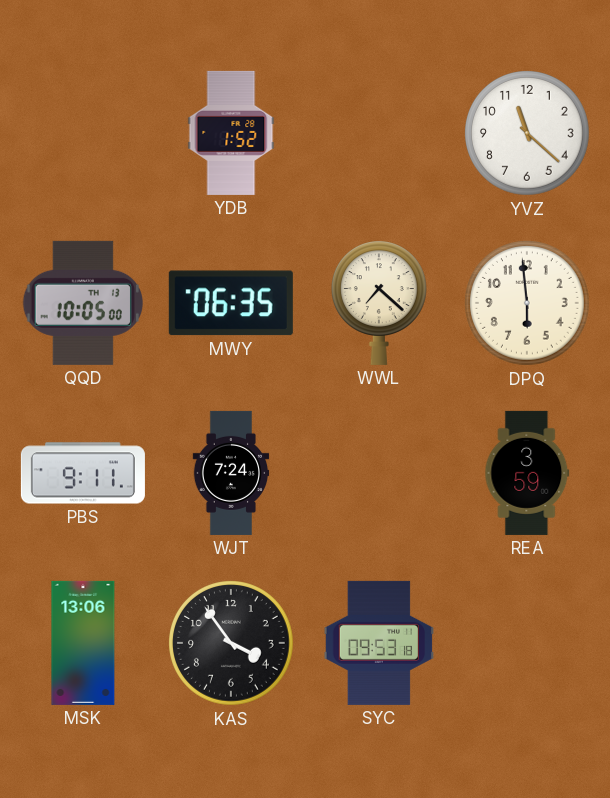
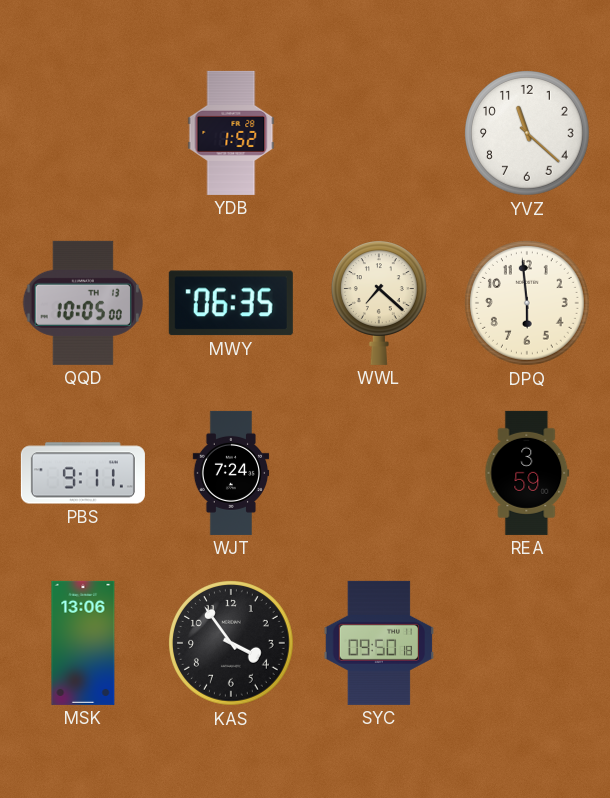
SYC: 09:53 -> 09:50
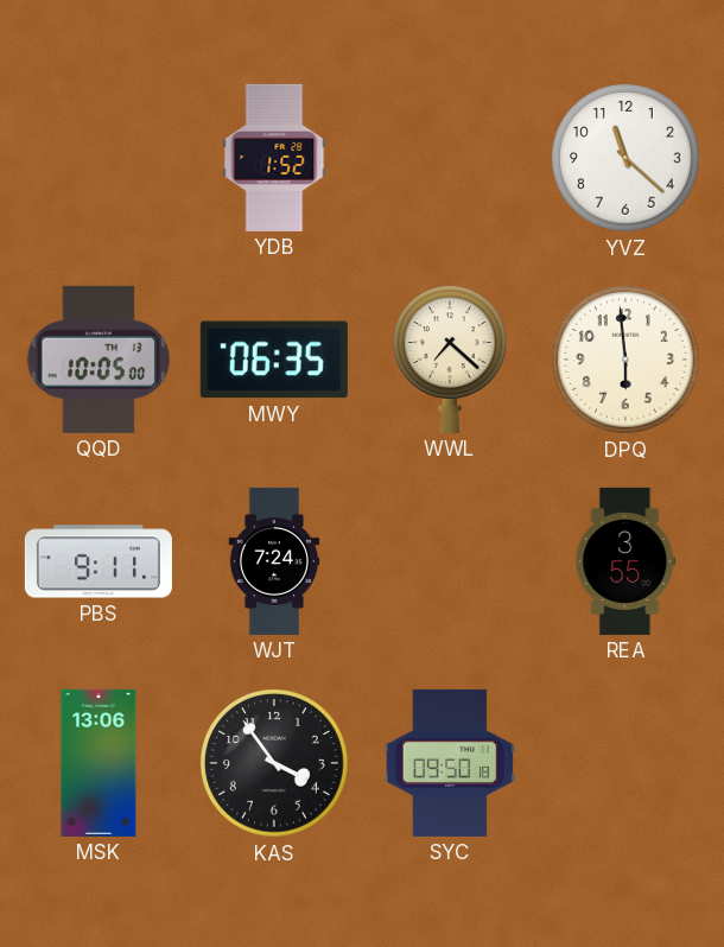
REA: 3:59 -> 3:55
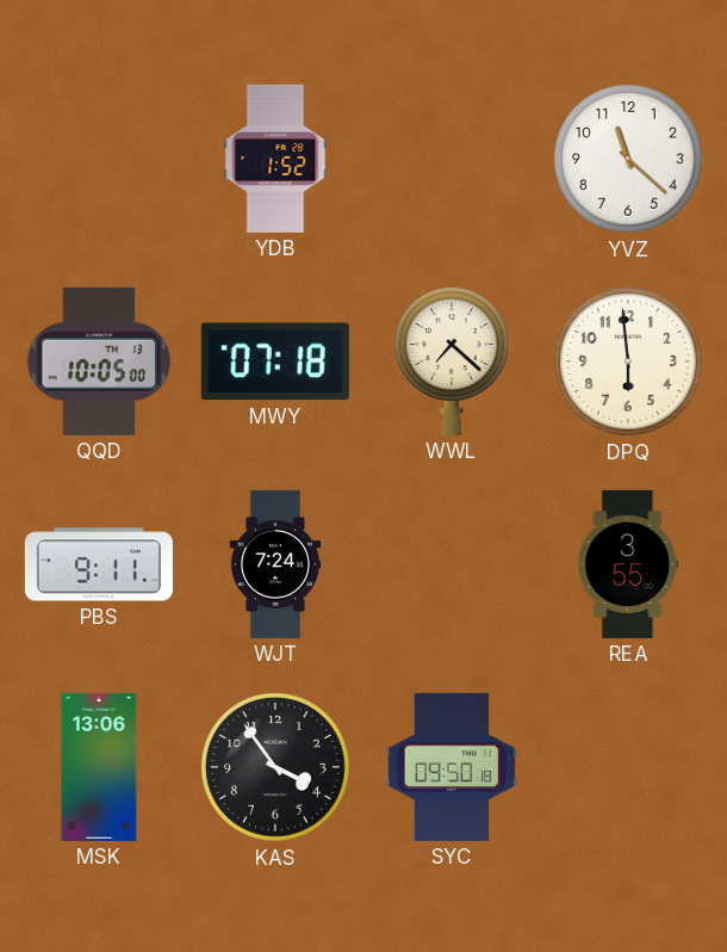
MWY: 06:35 -> 07:18
